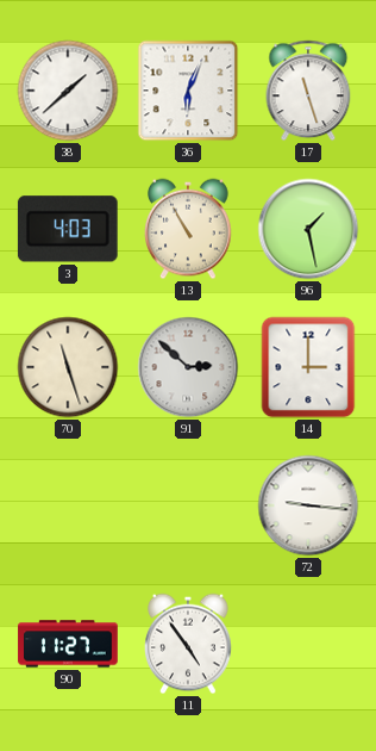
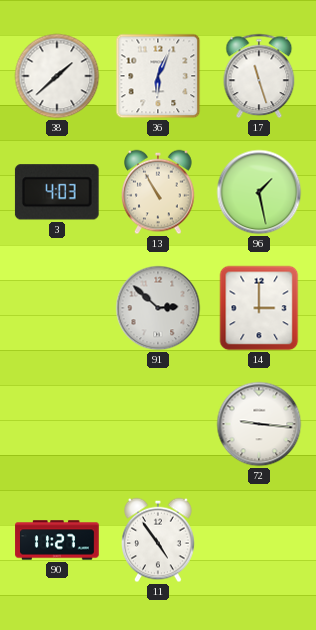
70: 11:27 -> none
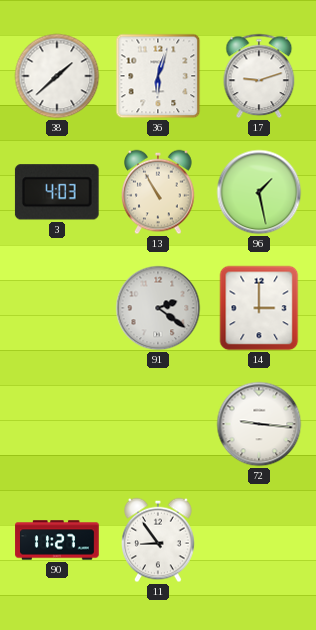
36: 6:04 -> 6:03
17: 11:27 -> 9:12
91: 2:52 -> 2:21
11: 4:54 -> 8:54
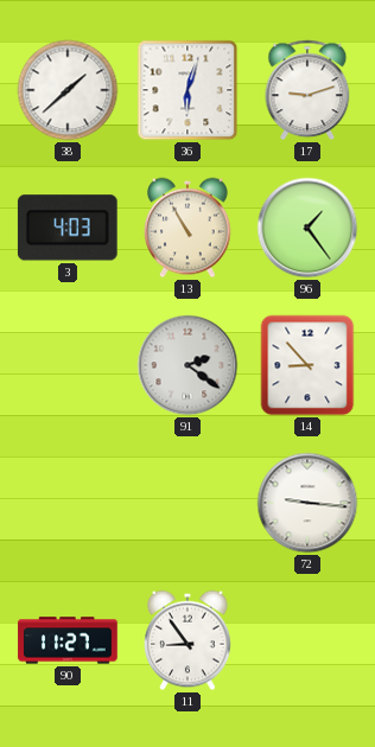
96: 1:28 -> 1:24
14: 3:00 -> 8:53
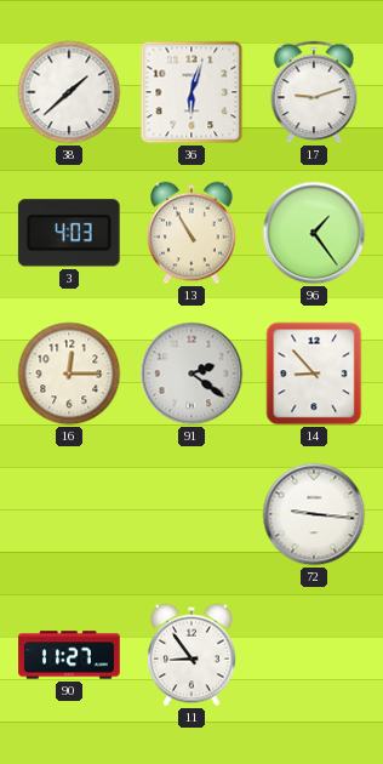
16: none -> 12:15
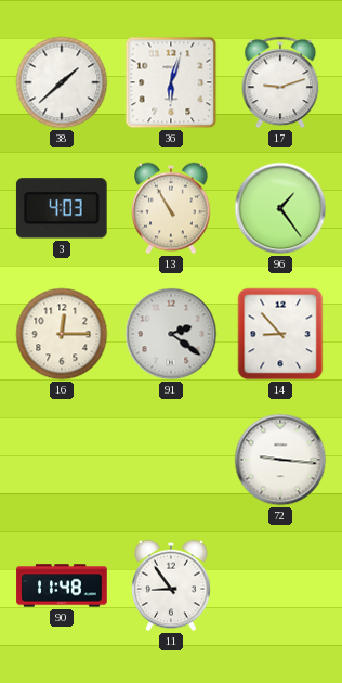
90: 11:27 -> 11:48
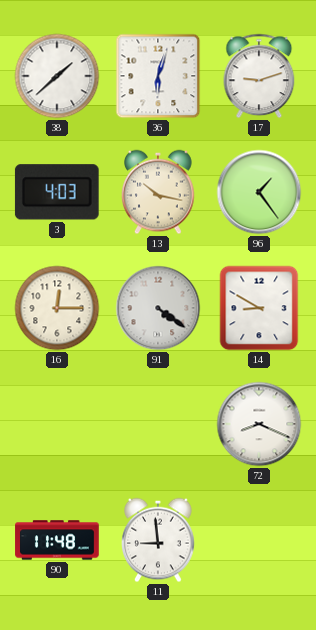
13: 10:55 -> 10:17
91: 2:21 -> 4:21
14: 8:53 -> 8:50
72: 9:16 -> 8:19
11: 8:54 -> 8:59
